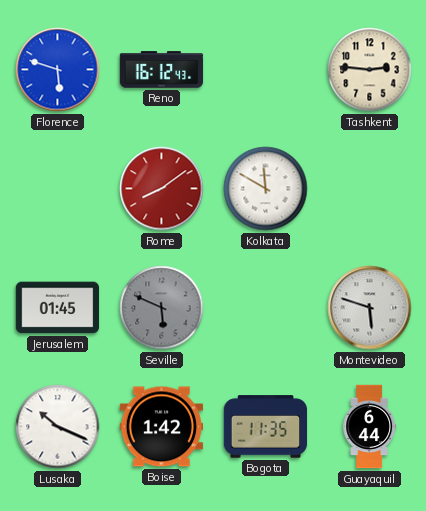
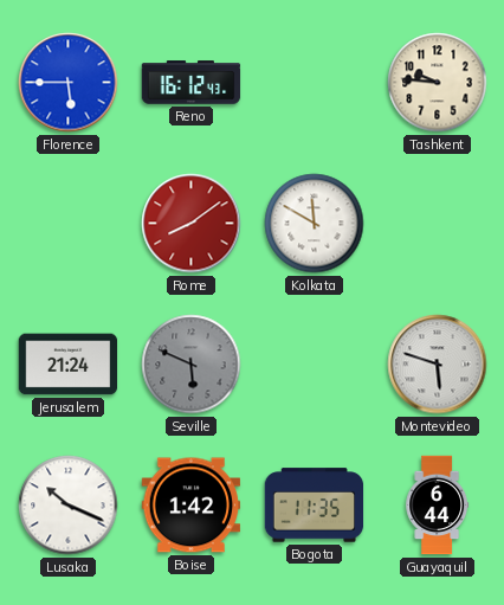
Florence: 5:48 -> 5:45
Tashkent: 2:46 -> 9:46
Jerusalem: 01:45 -> 21:24
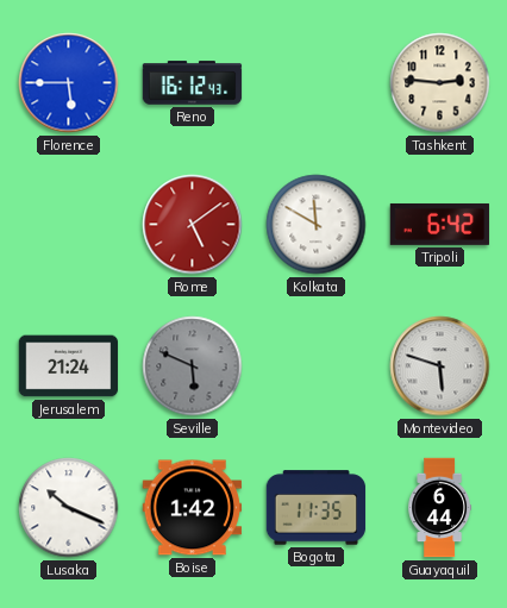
Tashkent: 9:46 -> 2:46
Rome: 8:09 -> 5:09
Tripoli: none -> 6:42
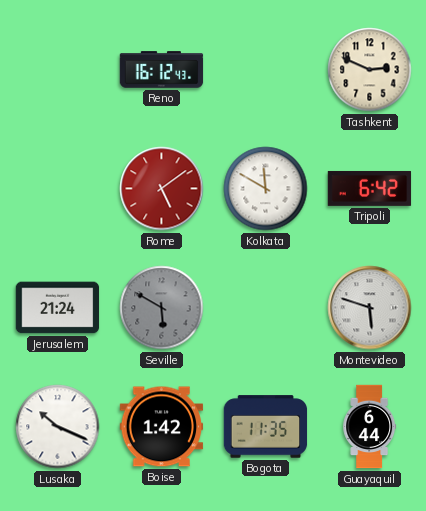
Florence: 5:45 -> none
Tashkent: 2:46 -> 2:49
Seville: 5:49 -> 5:50
